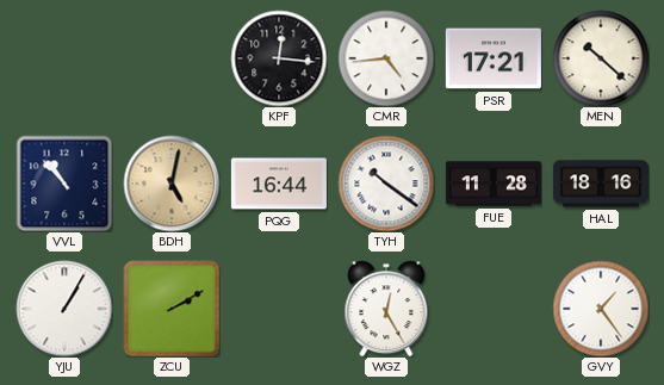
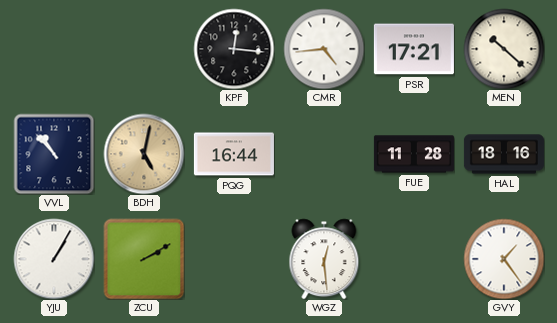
TYH: 10:21 -> none
WGZ: 12:25 -> 12:29
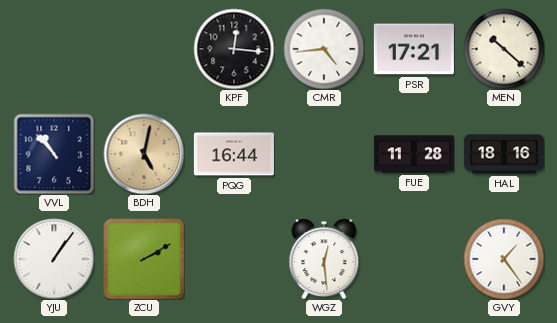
YJU: 1:05 -> 1:06
